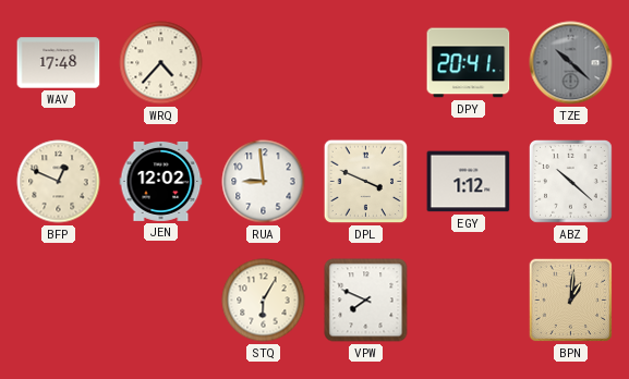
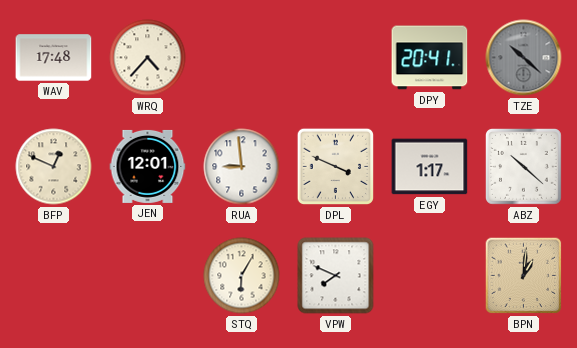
JEN: 12:02 -> 12:01
EGY: 1:12 -> 1:17
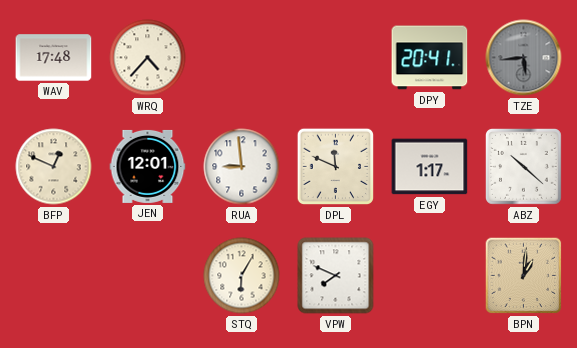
TZE: 10:22 -> 5:44
DPL: 3:49 -> 11:49
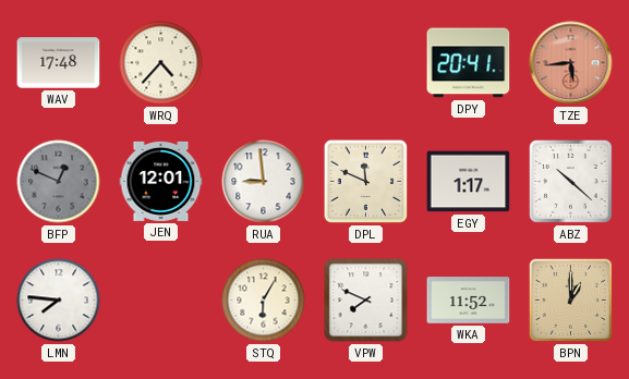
TZE dial: grey -> salmon
BFP dial: cream -> grey
LMN: none -> 7:46
WKA: none -> 11:52
BPN: 1:01 -> 1:00
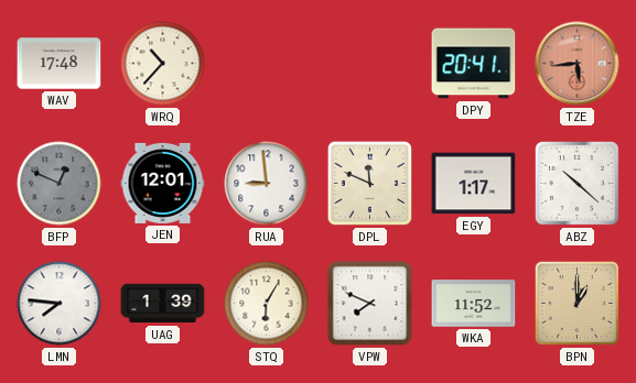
WRQ: 4:37 -> 10:37
UAG: none -> 1:39
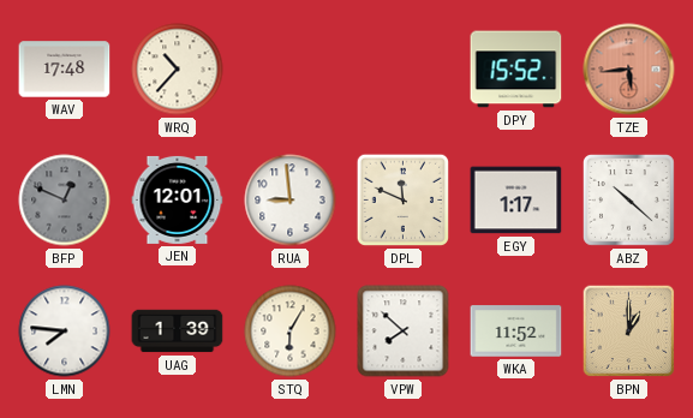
DPY: 20:41 -> 15:52
VPW: 7:49 -> 7:52
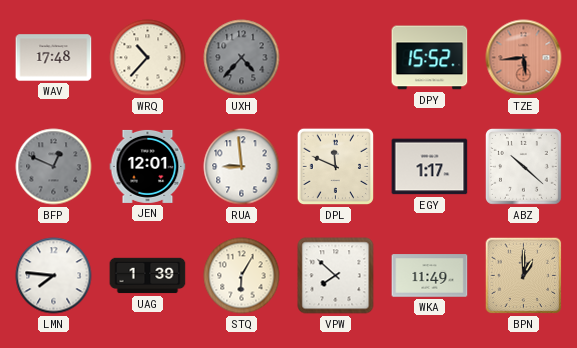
UXH: none -> 4:37
WKA: 11:52 -> 11:49
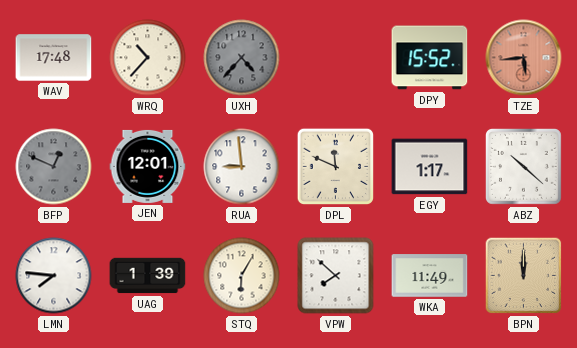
BPN: 1:00 -> 12:00
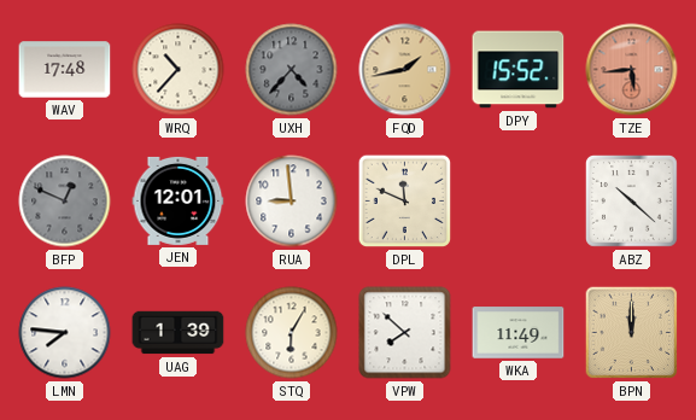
FQD: none -> 1:43
EGY: 1:17 -> none
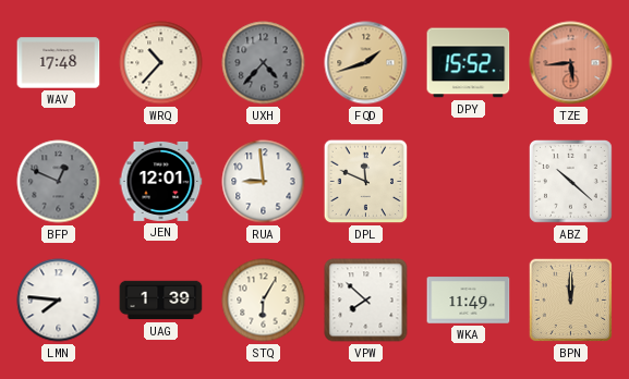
FQD: 1:43 -> 1:42
